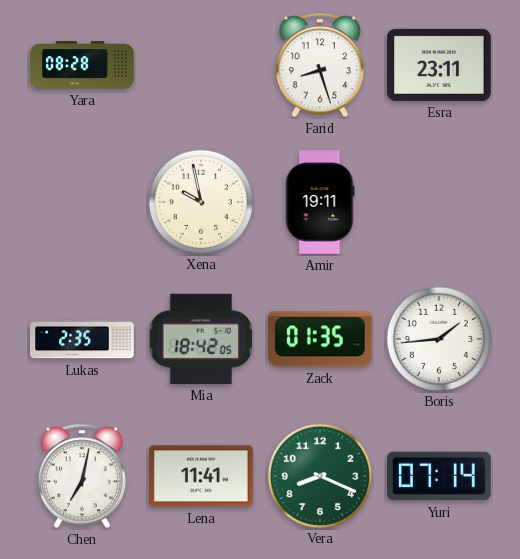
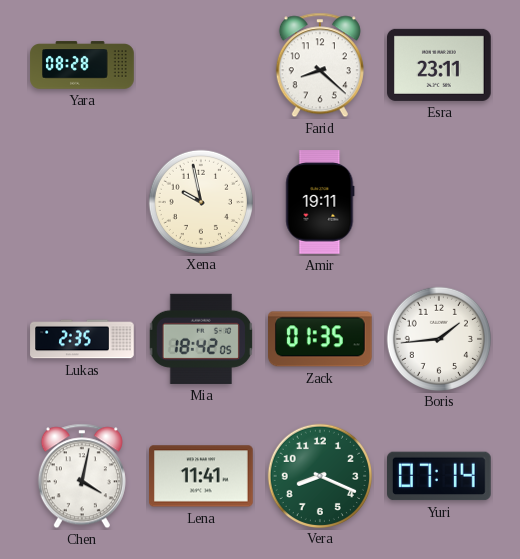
Farid: 8:27 -> 8:22
Chen: 7:02 -> 4:02
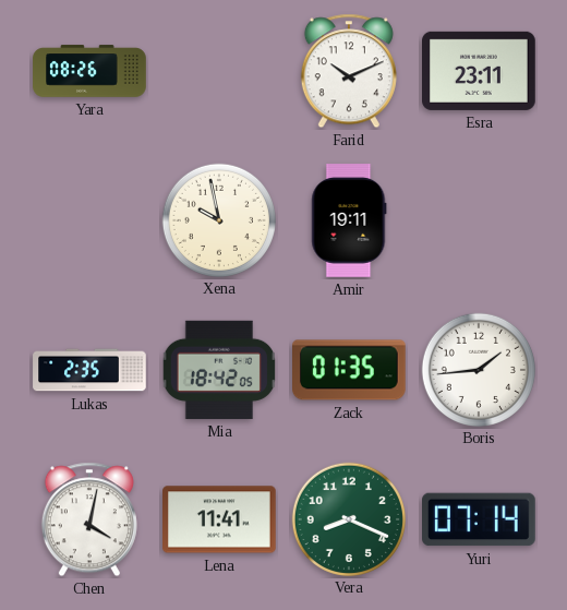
Yara: 08:28 -> 08:26
Farid: 8:22 -> 10:11
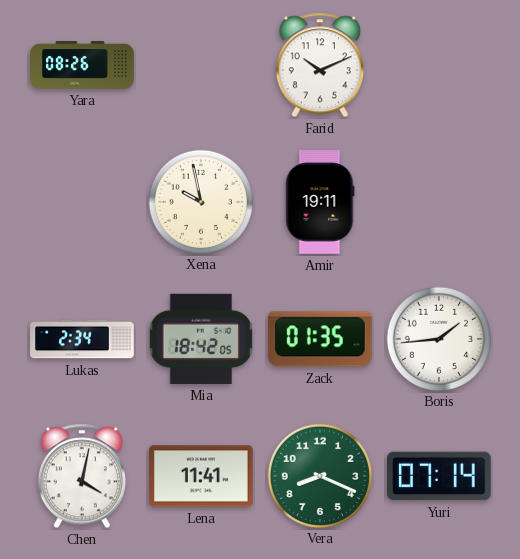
Esra: 23:11 -> none
Lukas: 2:35 -> 2:34
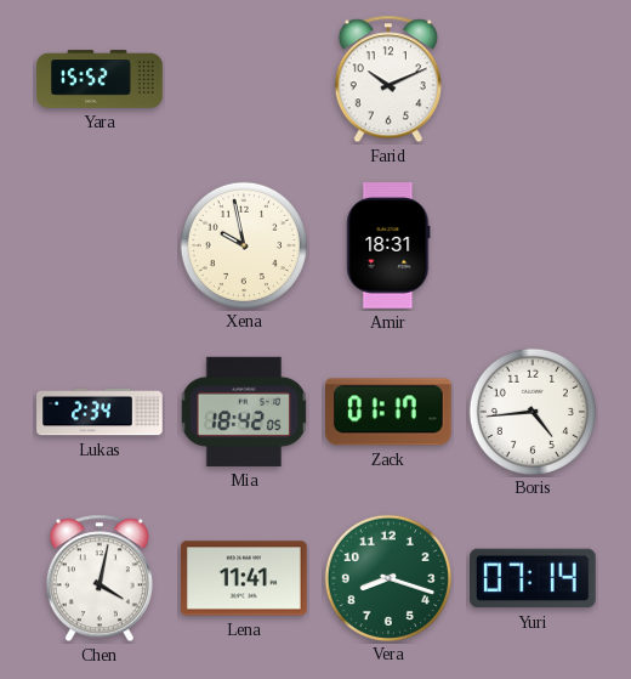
Yara: 08:26 -> 15:52
Amir: 19:11 -> 18:31
Zack: 01:35 -> 01:17
Boris: 1:44 -> 4:44
Vera: 8:19 -> 8:18
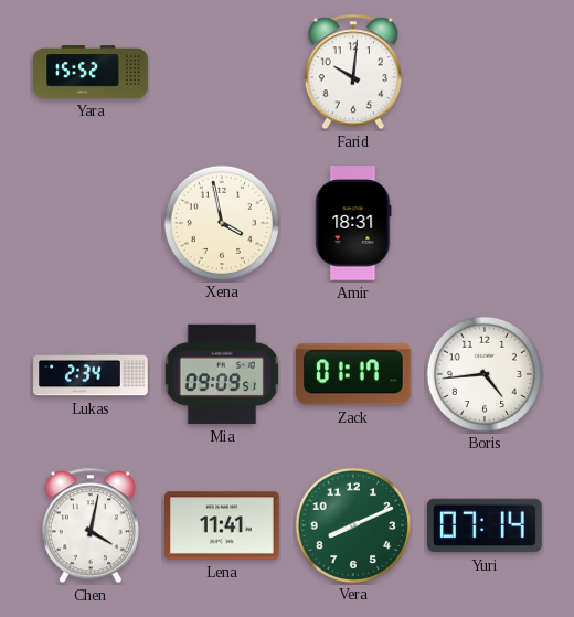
Farid: 10:11 -> 10:01
Xena: 9:58 -> 3:58
Mia: 18:42 -> 09:09
Vera: 8:18 -> 8:11
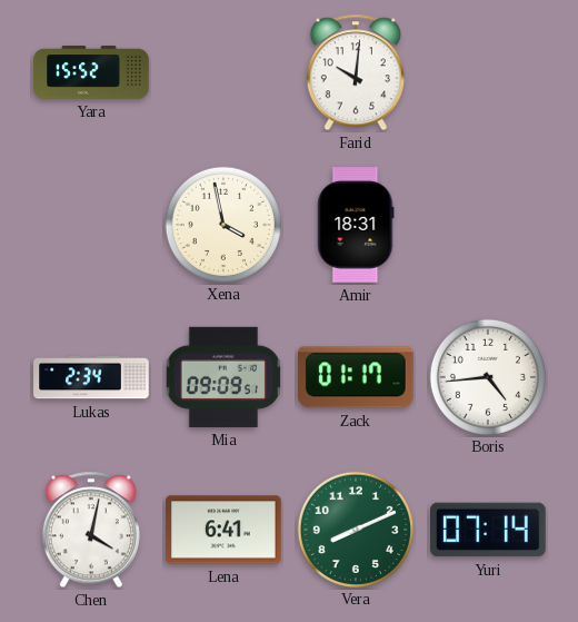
Lena: 11:41 -> 6:41
